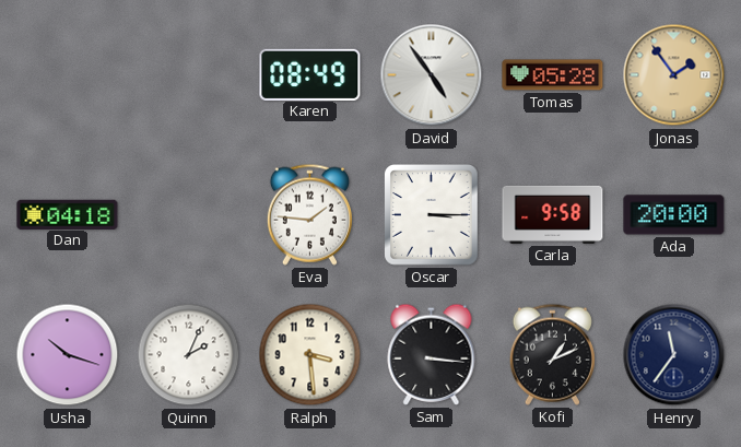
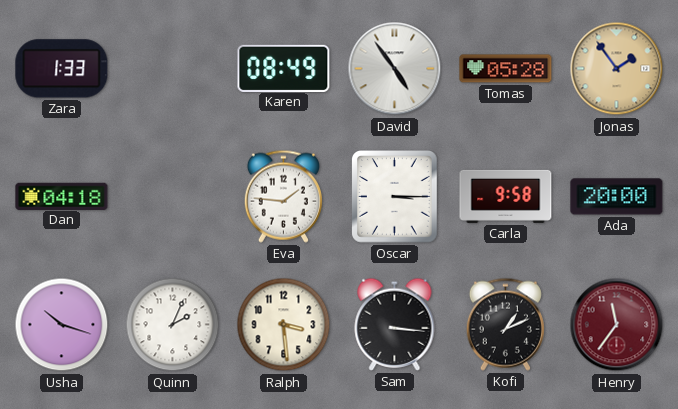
Zara: none -> 1:33
Henry dial: navy -> burgundy
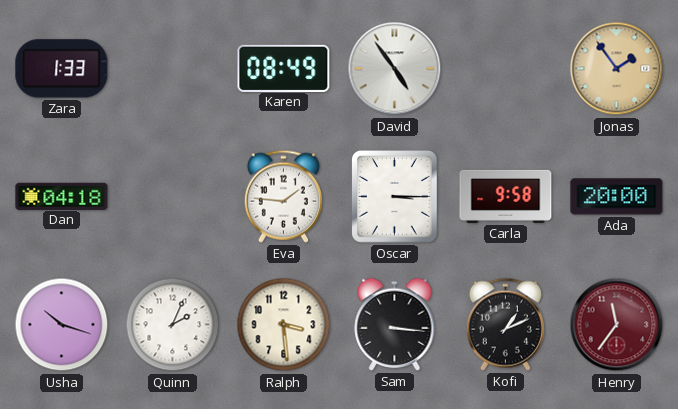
Tomas: 05:28 -> none
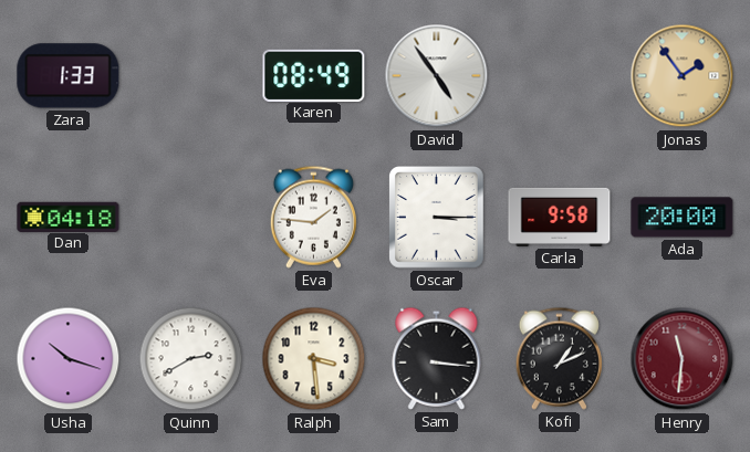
Quinn: 2:04 -> 2:40
Henry: 11:36 -> 11:31
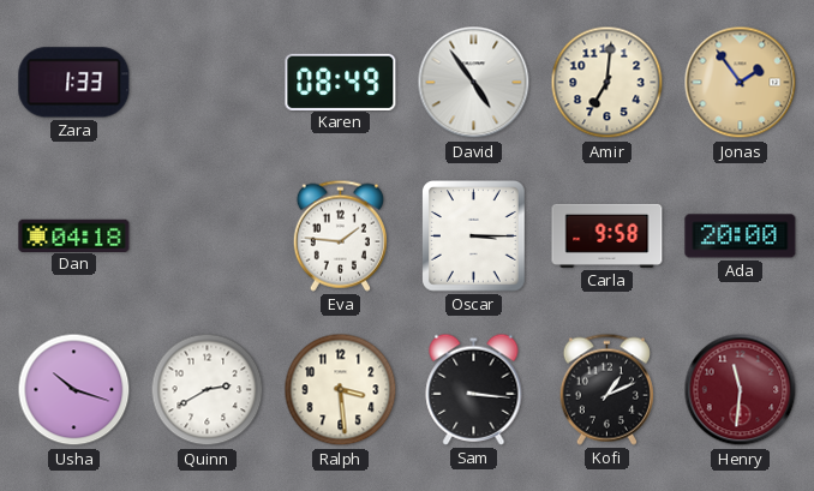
Amir: none -> 7:01
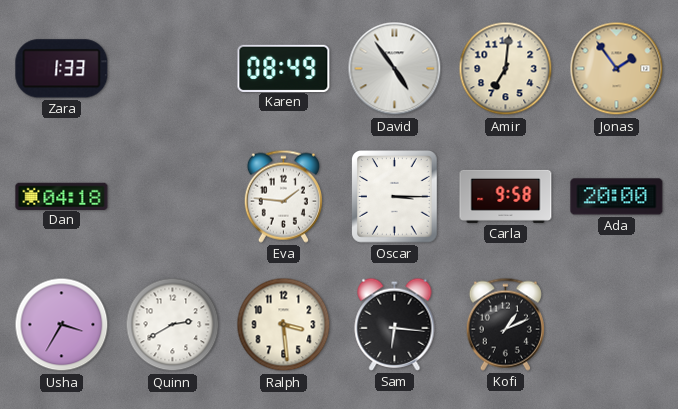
Usha: 10:18 -> 3:35
Sam: 3:16 -> 6:16
Henry: 11:31 -> none
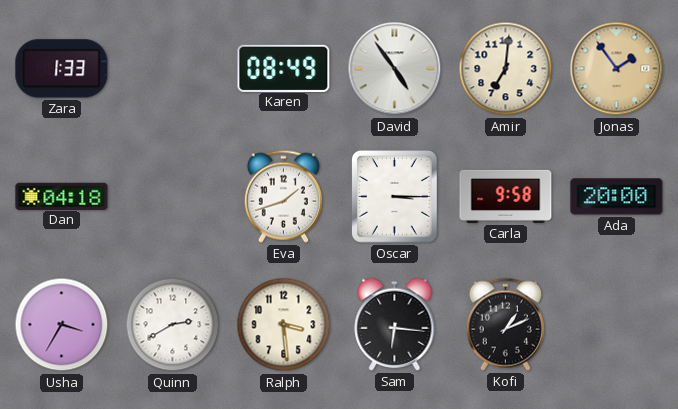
Eva: 1:46 -> 1:42
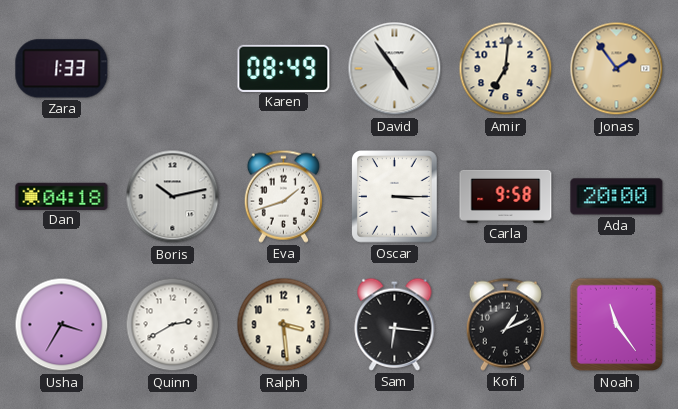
Boris: none -> 10:13
Noah: none -> 11:24
